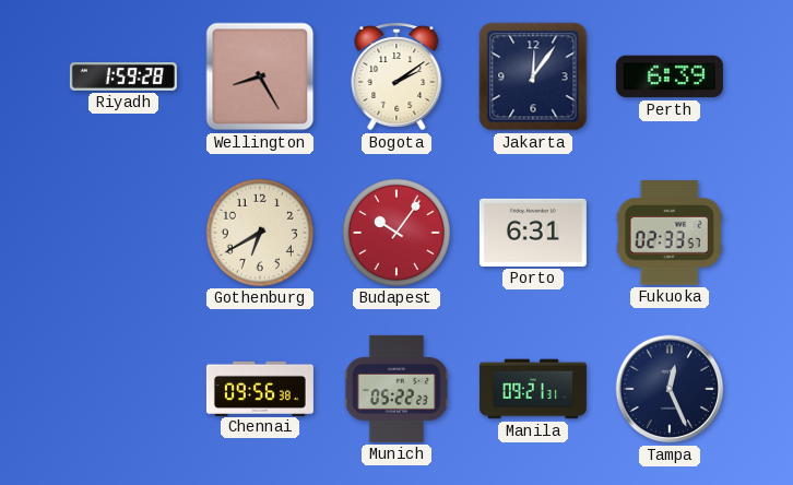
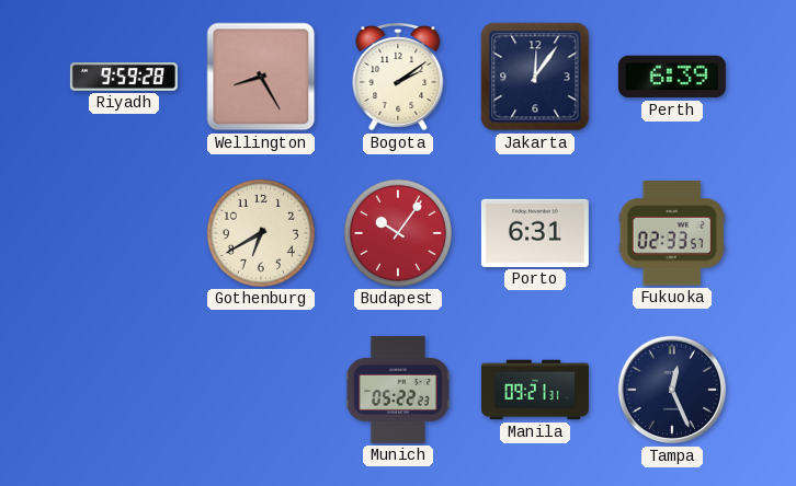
Riyadh: 1:59 -> 9:59
Chennai: 09:56 -> none
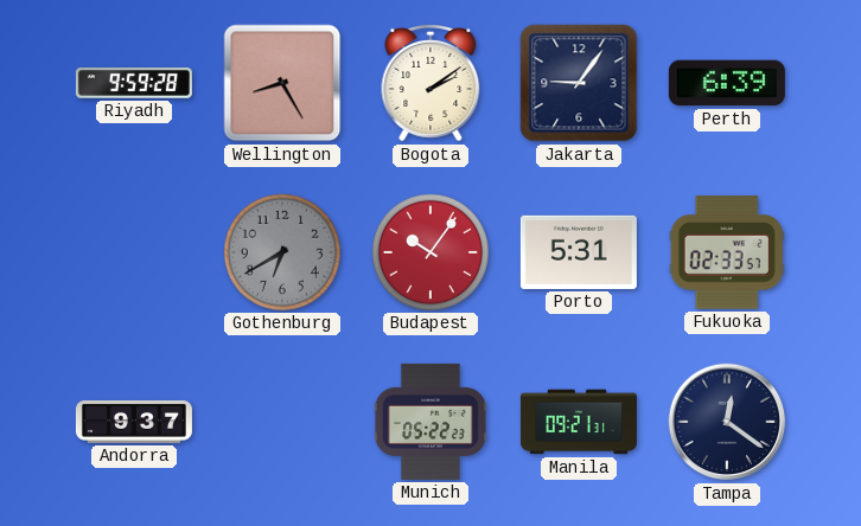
Jakarta: 12:06 -> 9:06
Gothenburg dial: cream -> grey
Porto: 6:31 -> 5:31
Andorra: none -> 9:37
Tampa: 12:26 -> 12:21
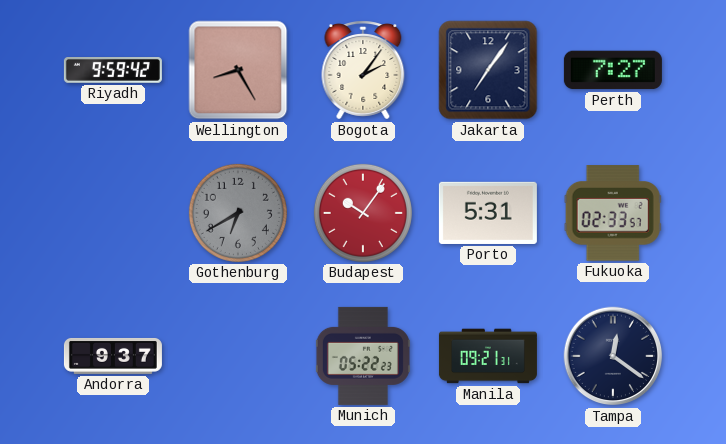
Riyadh: 9:59:28 -> 9:59:42
Bogota: 2:09 -> 2:06
Jakarta: 9:06 -> 7:06
Perth: 6:39 -> 7:27
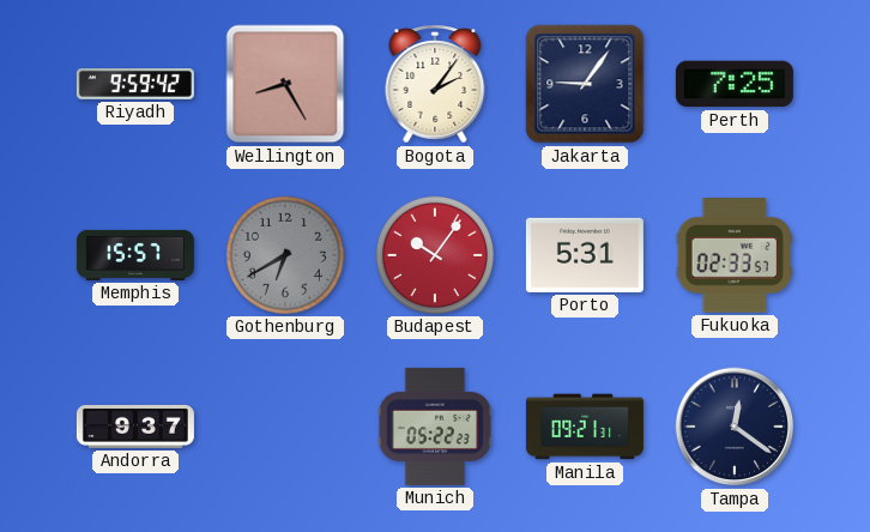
Jakarta: 7:06 -> 9:06
Perth: 7:27 -> 7:25
Memphis: none -> 15:57
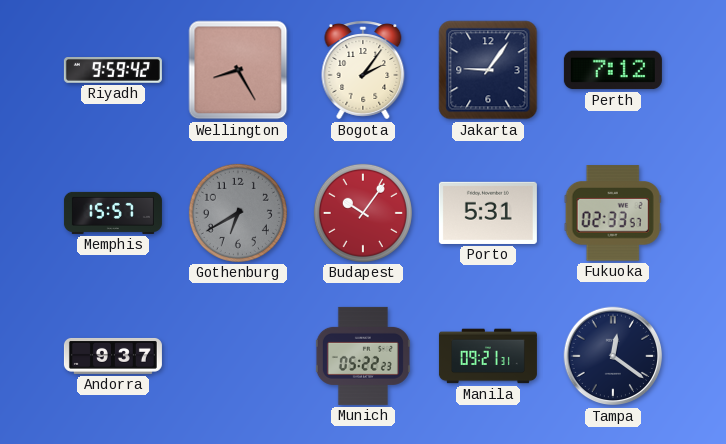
Perth: 7:25 -> 7:12
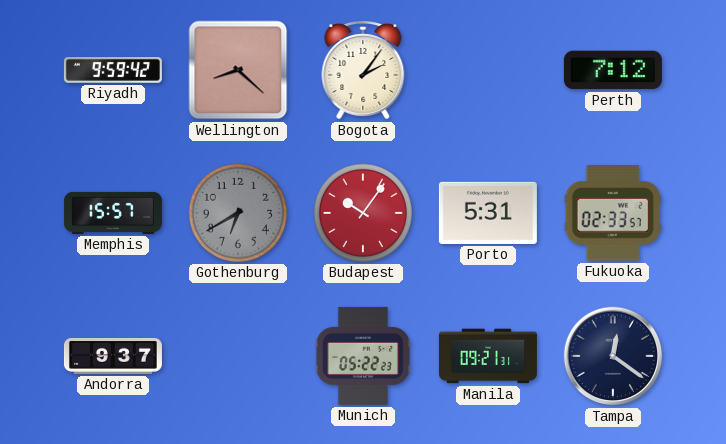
Wellington: 8:25 -> 8:22
Jakarta: 9:06 -> none
